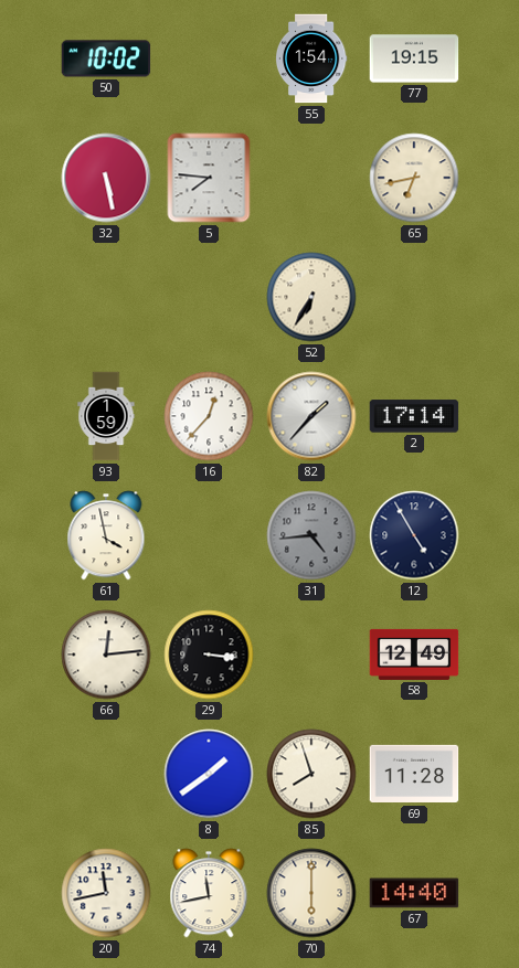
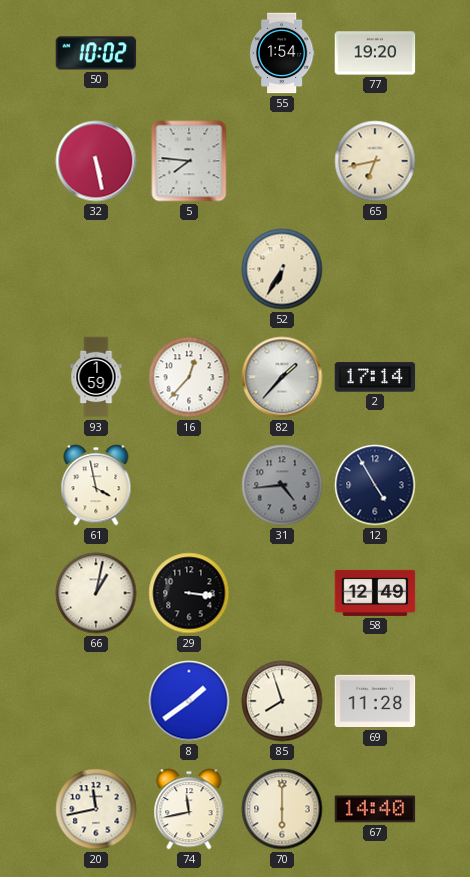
77: 19:15 -> 19:20
66: 12:14 -> 1:02
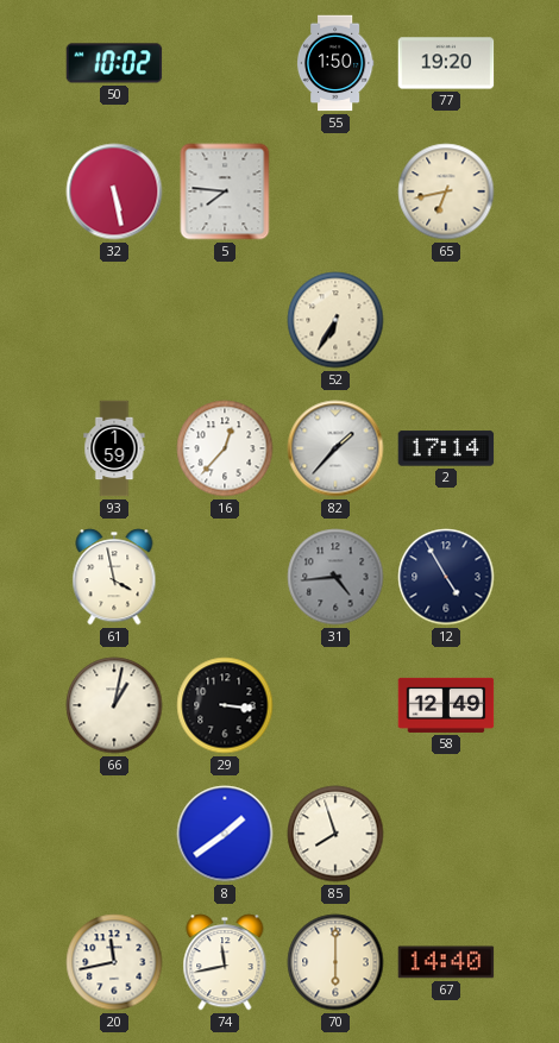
55: 1:54 -> 1:50
69: 11:28 -> none
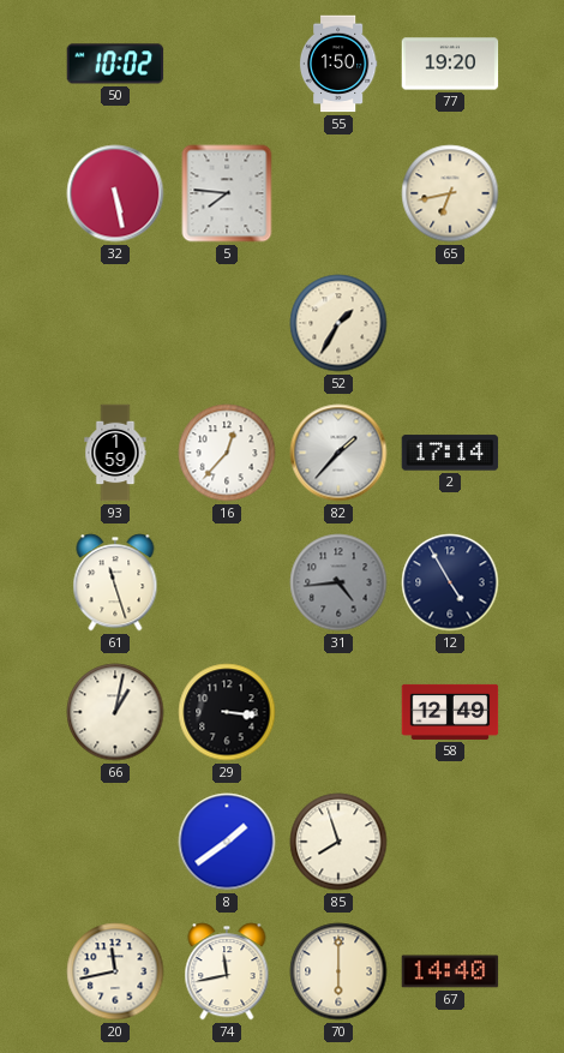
52: 6:35 -> 1:35
61: 3:58 -> 11:27
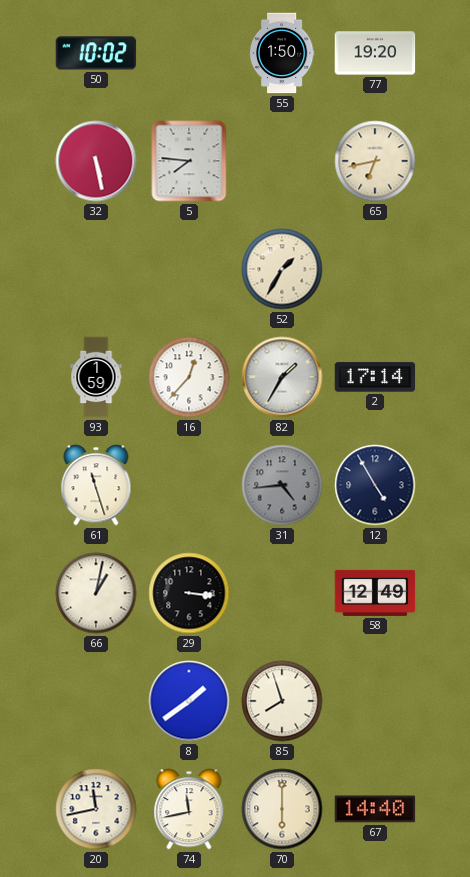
82: 1:37 -> 1:35
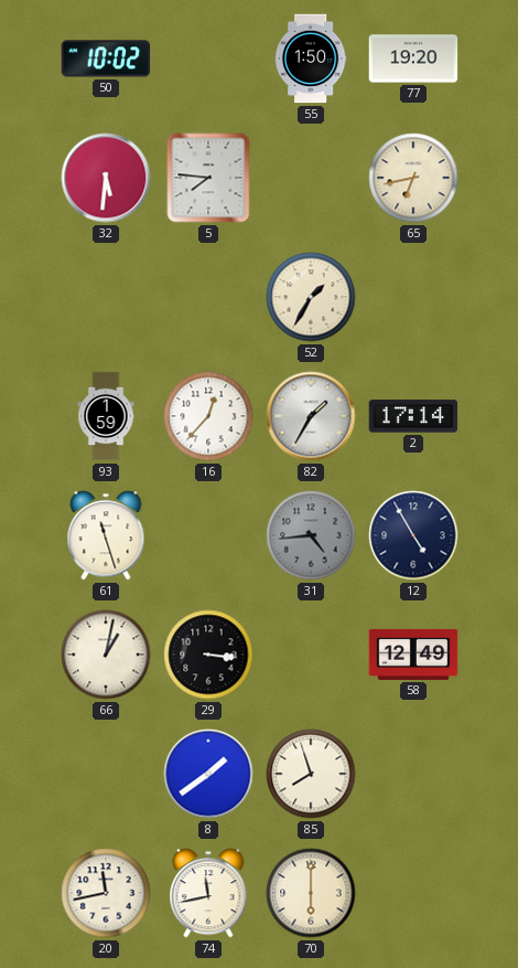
32: 5:28 -> 5:31
67: 14:40 -> none
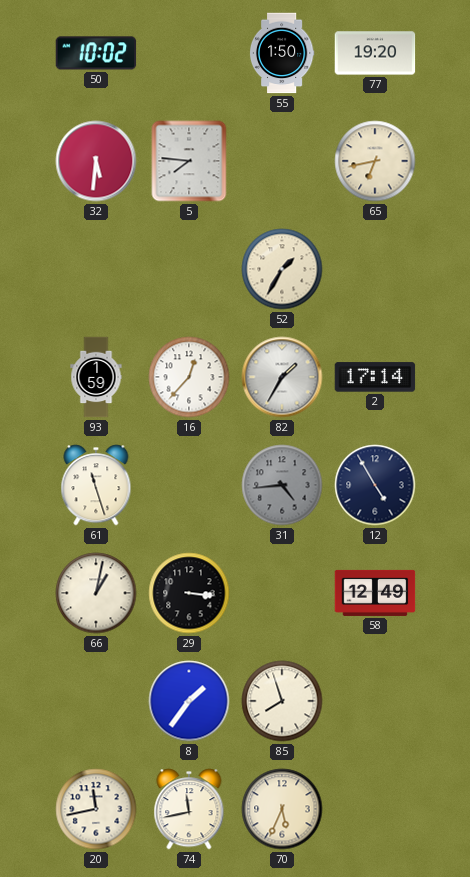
8: 1:39 -> 1:36
70: 6:00 -> 5:34
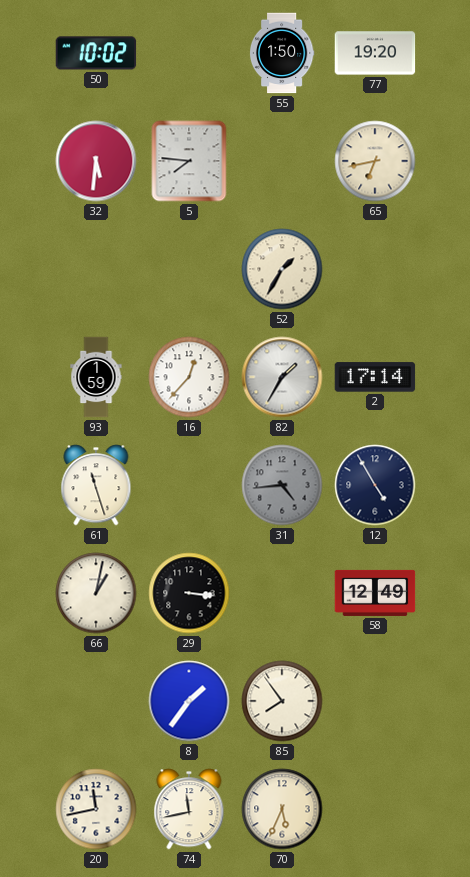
85: 7:57 -> 7:54
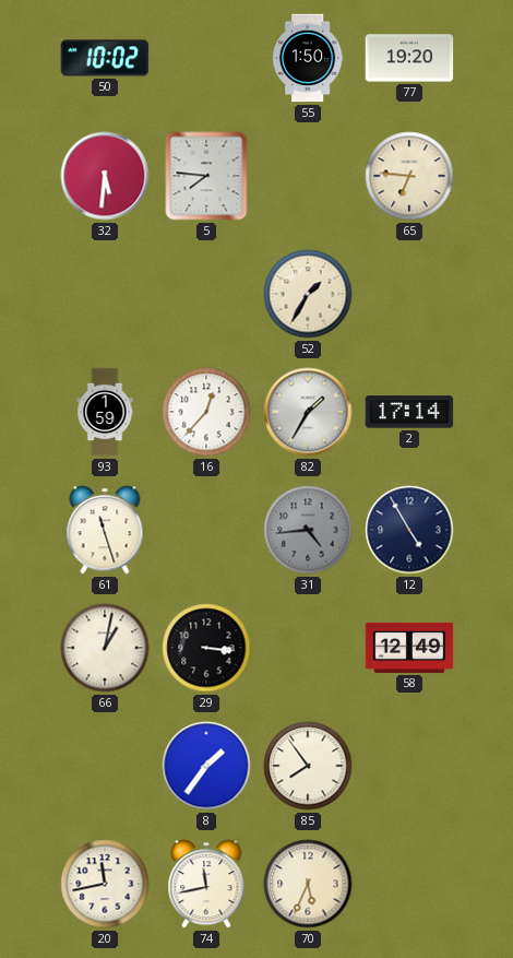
65: 6:43 -> 6:46
